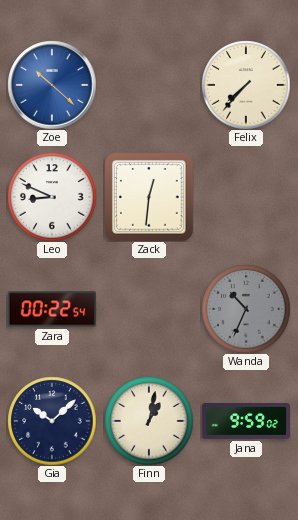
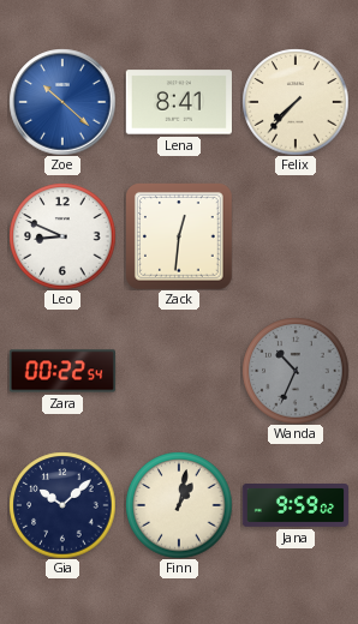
Lena: none -> 8:41
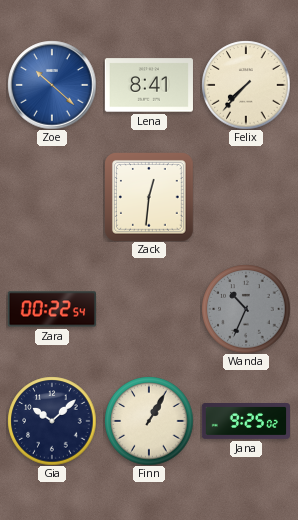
Leo: 8:49 -> none
Finn: 1:02 -> 1:05
Jana: 9:59 -> 9:25
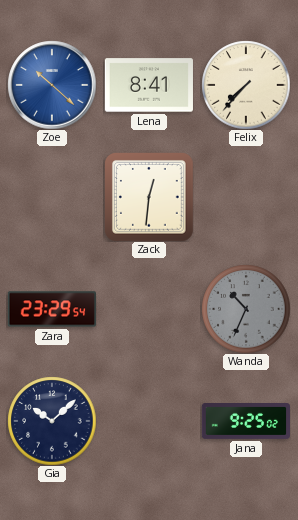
Zara: 00:22 -> 23:29
Finn: 1:05 -> none
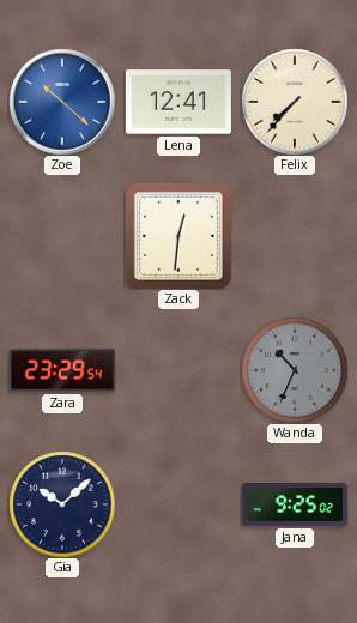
Lena: 8:41 -> 12:41
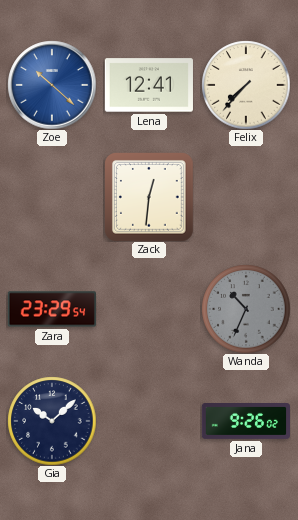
Jana: 9:25 -> 9:26
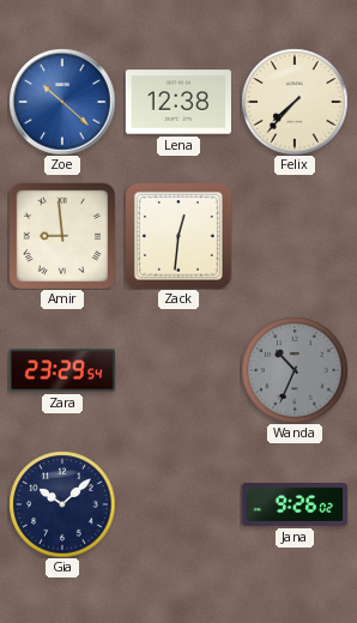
Lena: 12:41 -> 12:38
Amir: none -> 8:59
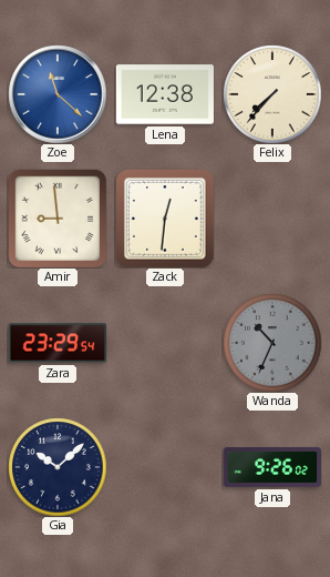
Zoe: 10:22 -> 11:22
